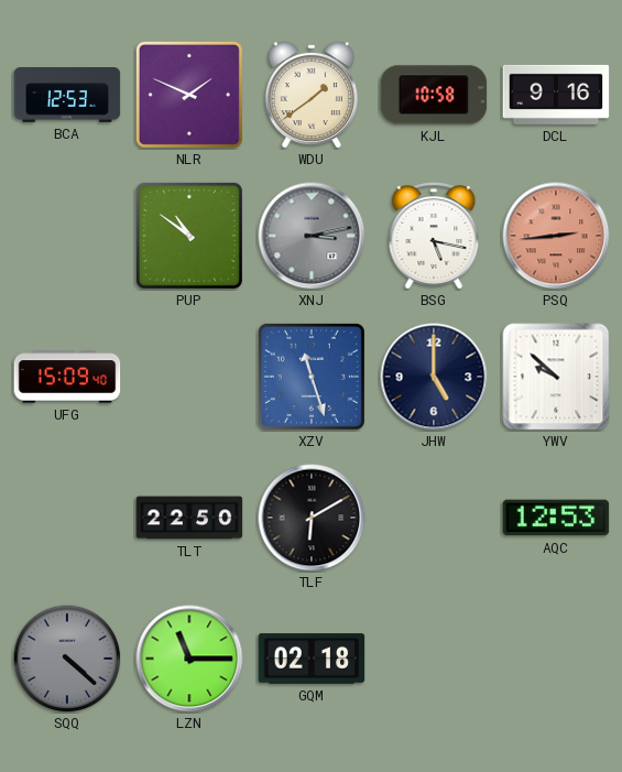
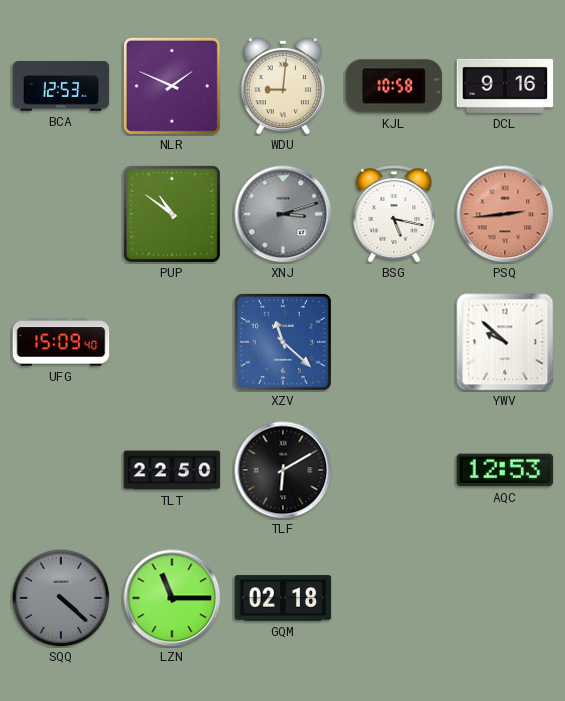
WDU: 1:39 -> 9:01
XNJ: 3:13 -> 3:12
XZV: 11:27 -> 11:22
JHW: 5:00 -> none
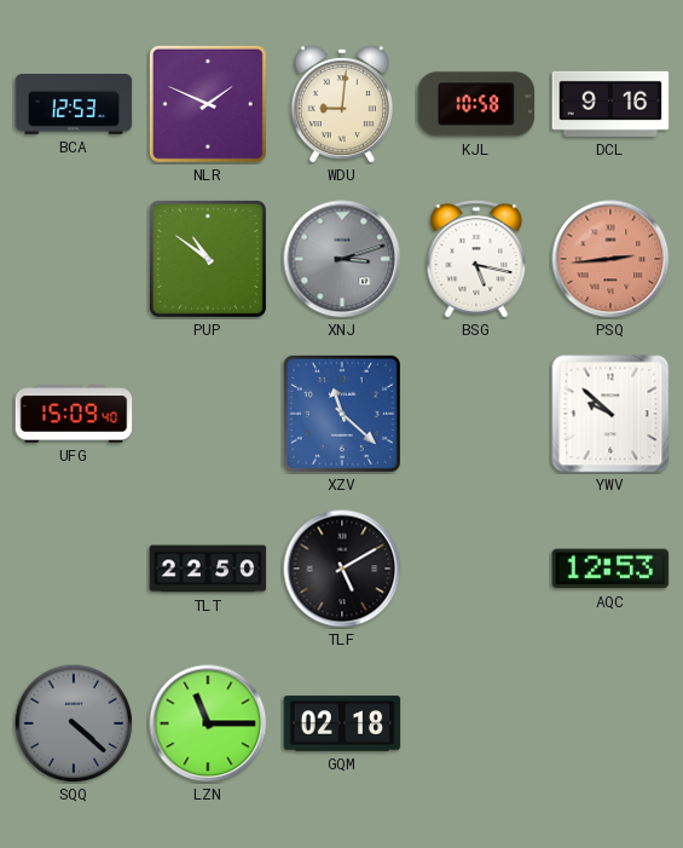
TLF: 6:10 -> 5:10
